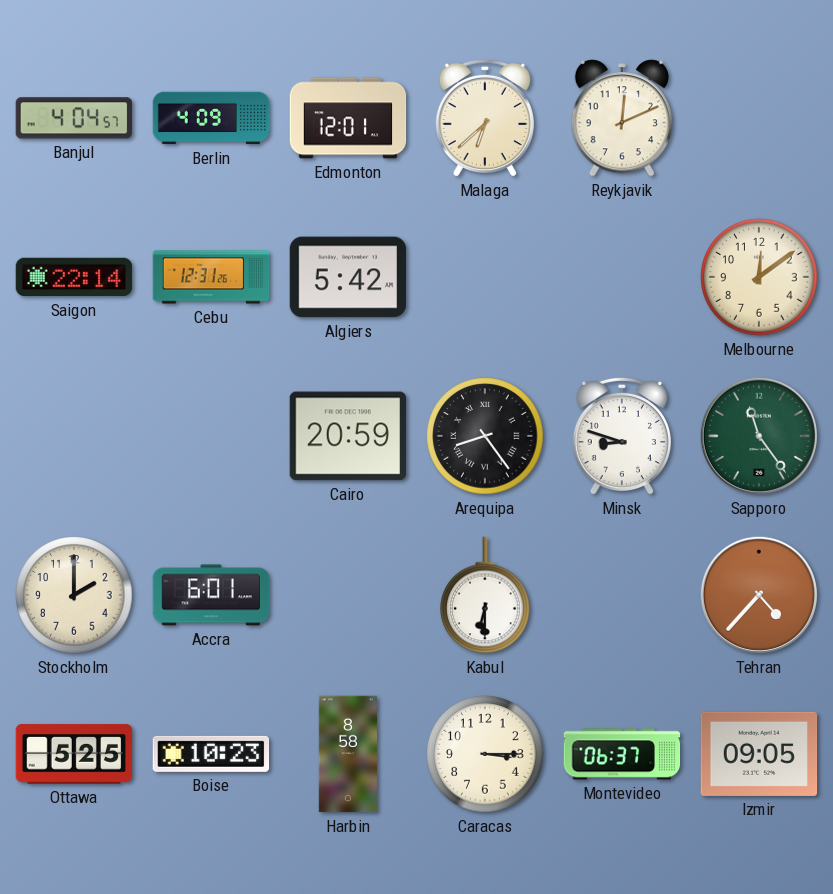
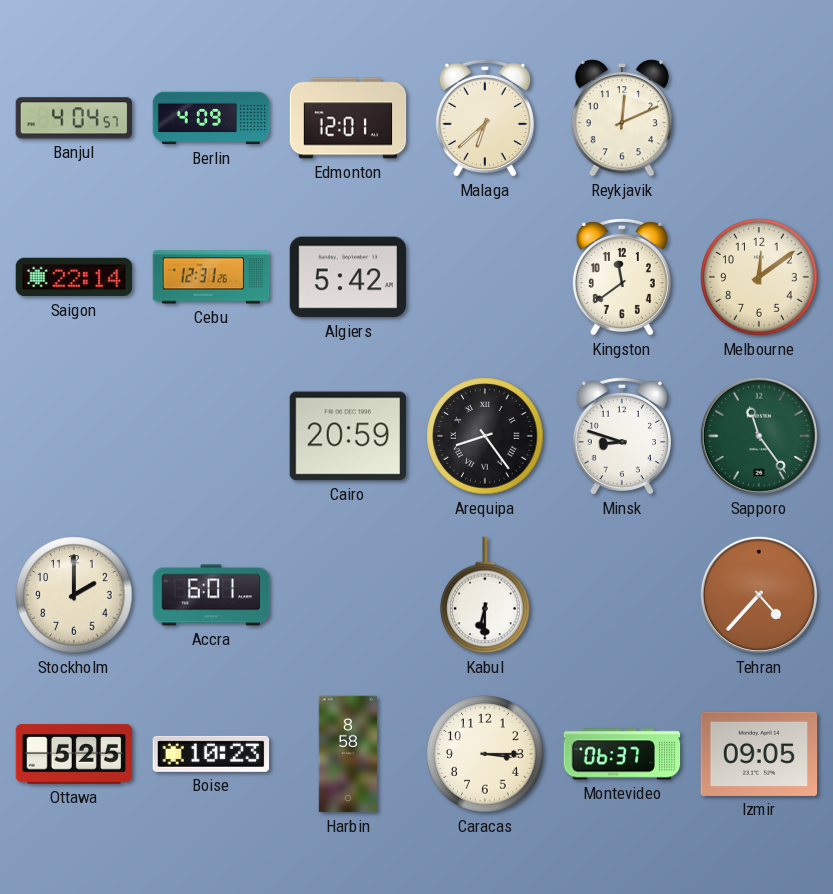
Kingston: none -> 11:39
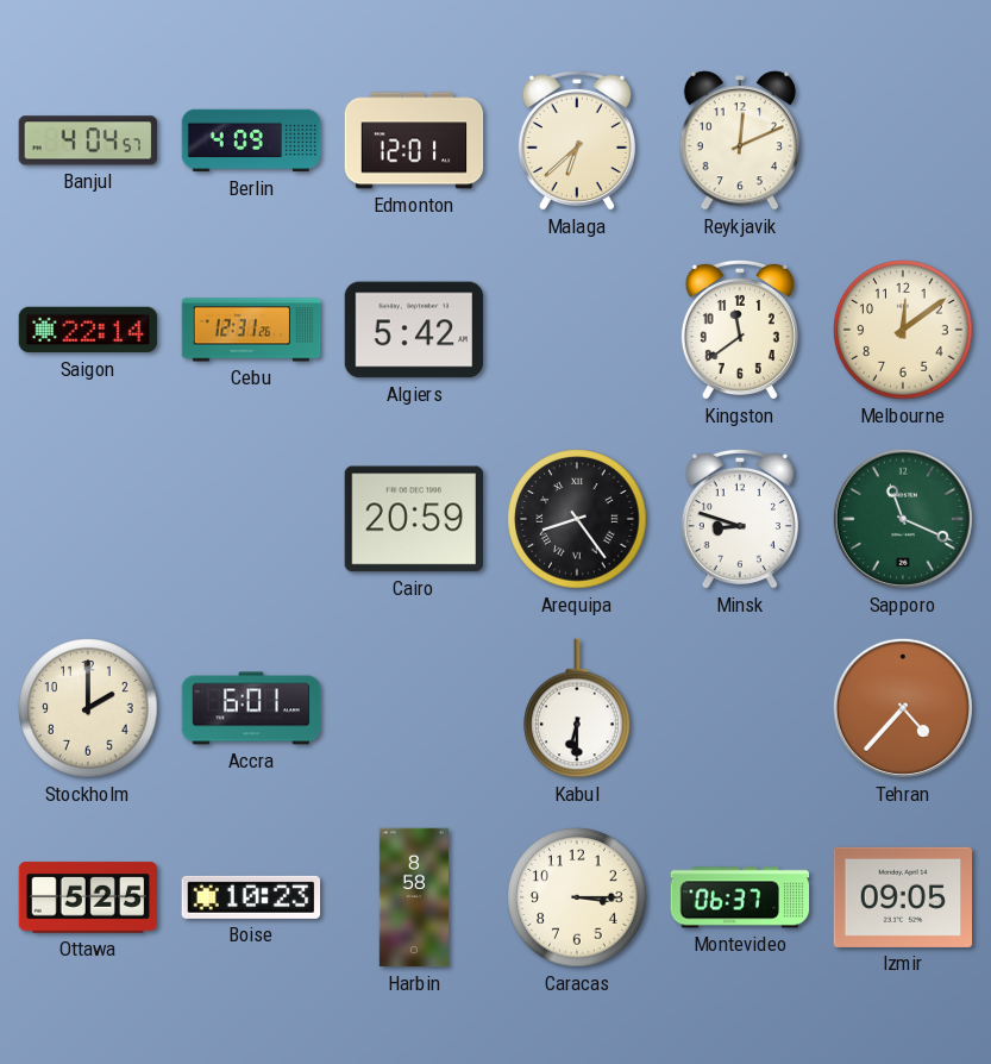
Sapporo: 11:24 -> 11:19
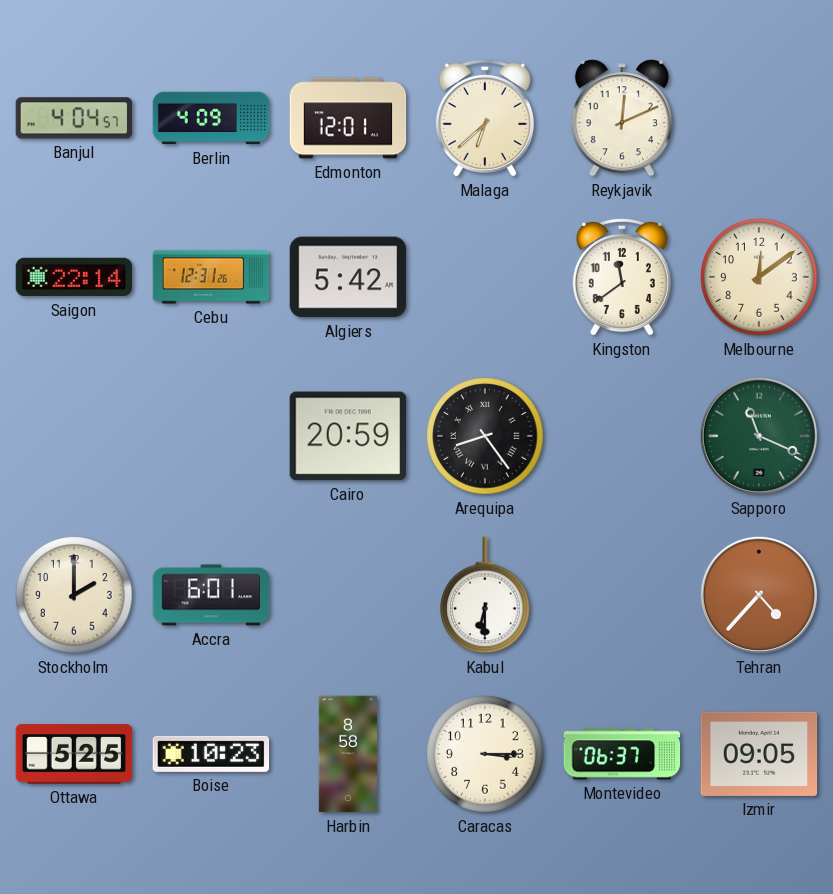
Minsk: 8:48 -> none
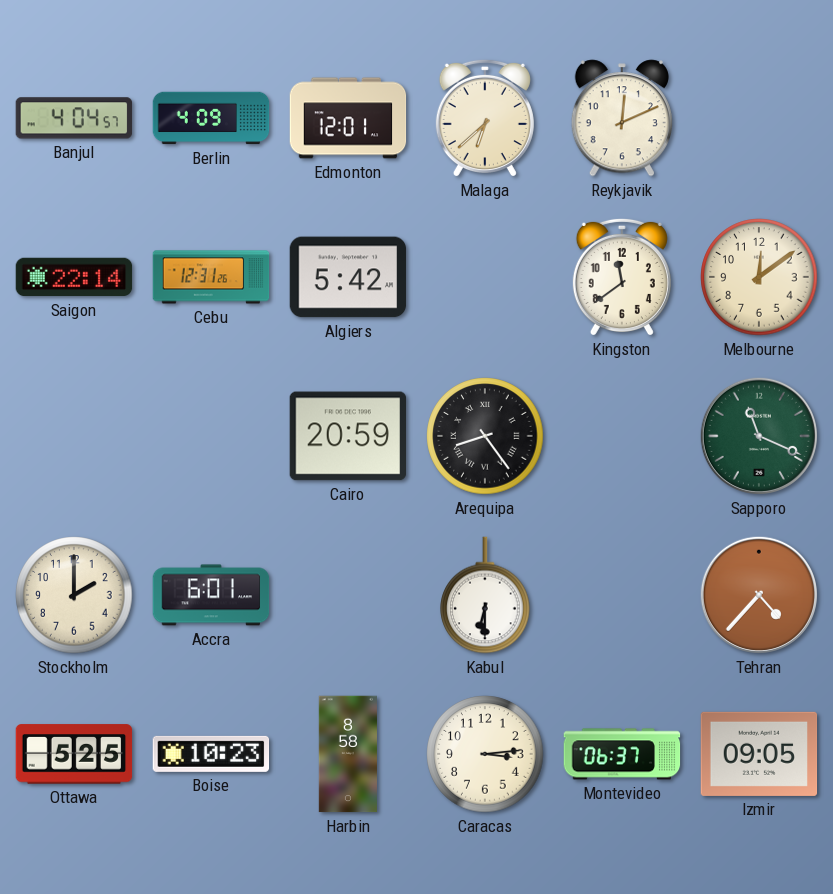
Caracas: 3:15 -> 3:14
